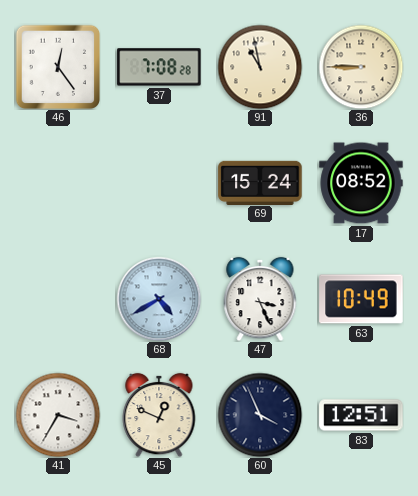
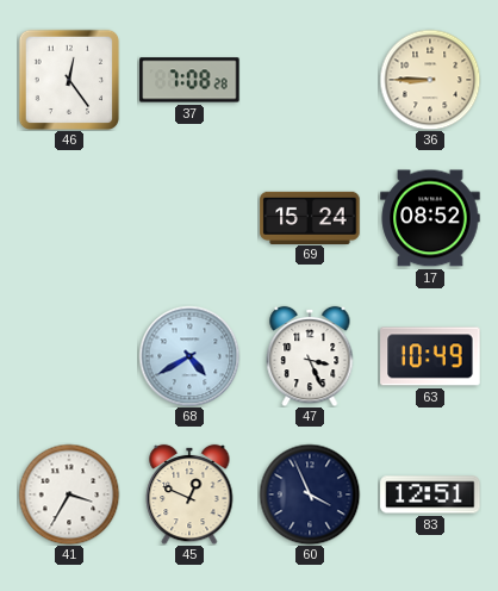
91: 10:58 -> none
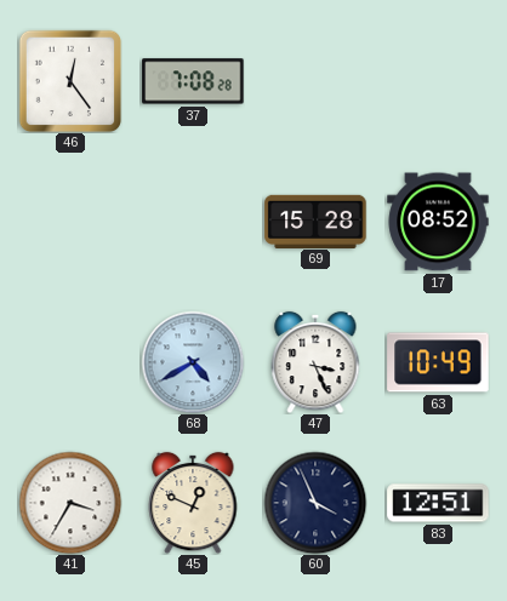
36: 8:45 -> none
69: 15:24 -> 15:28
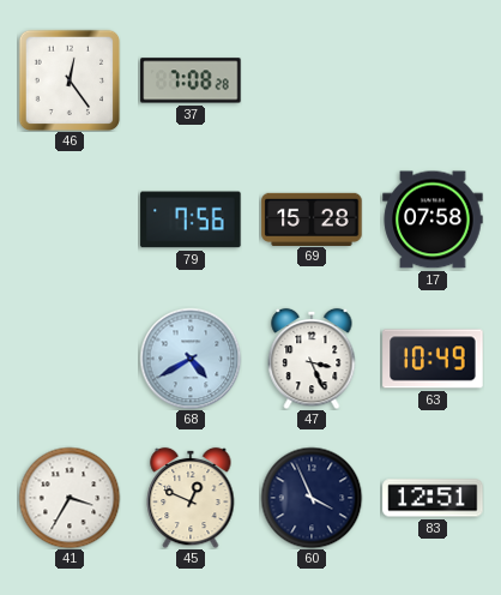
79: none -> 7:56
17: 08:52 -> 07:58
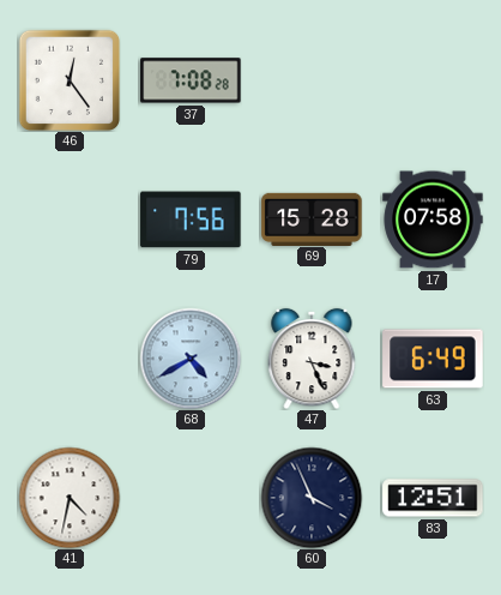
63: 10:49 -> 6:49
41: 3:35 -> 4:32
45: 12:49 -> none
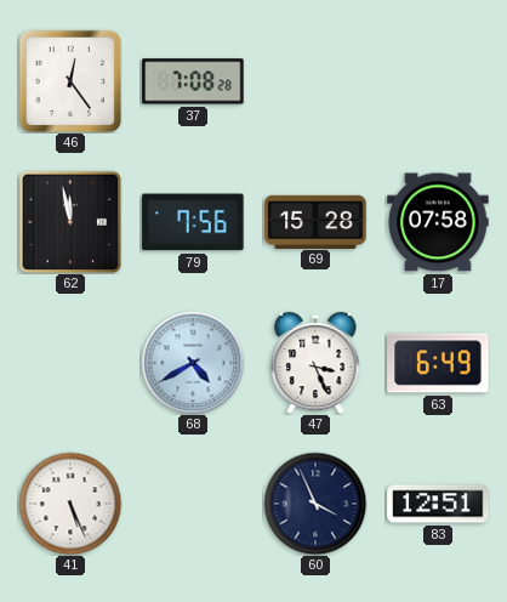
62: none -> 11:58
41: 4:32 -> 5:26
